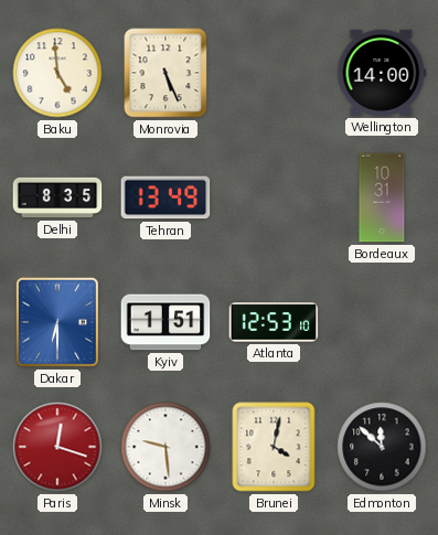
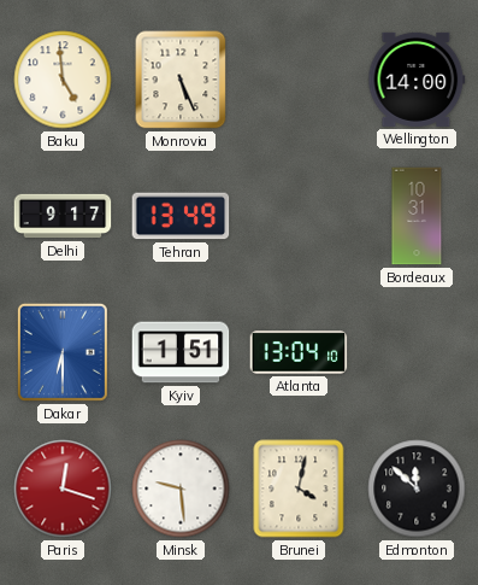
Delhi: 8:35 -> 9:17
Atlanta: 12:53 -> 13:04
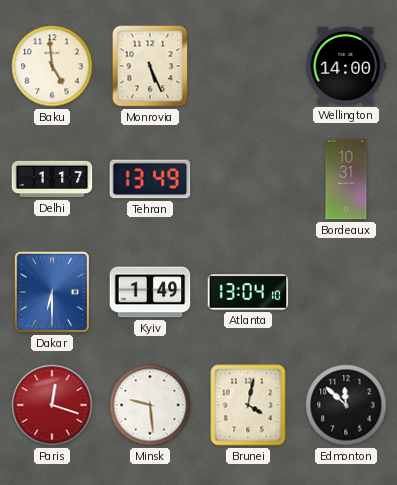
Delhi: 9:17 -> 1:17
Kyiv: 1:51 -> 1:49
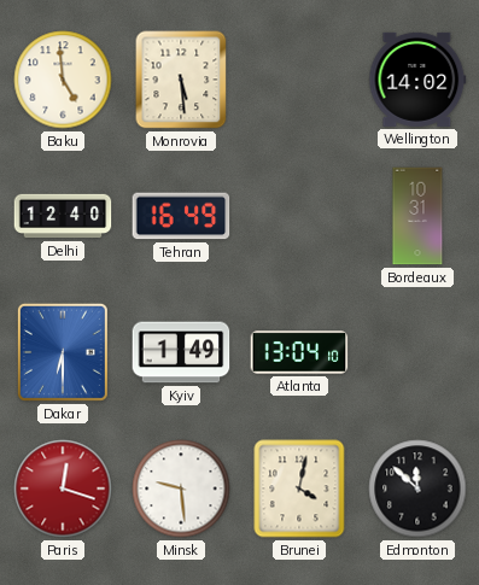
Monrovia: 5:26 -> 5:29
Wellington: 14:00 -> 14:02
Delhi: 1:17 -> 12:40
Tehran: 13:49 -> 16:49
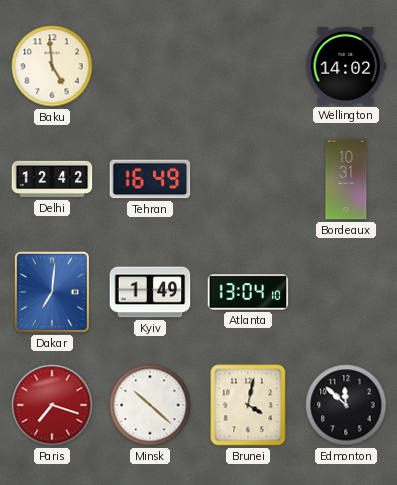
Monrovia: 5:29 -> none
Delhi: 12:40 -> 12:42
Dakar: 6:30 -> 7:01
Paris: 12:18 -> 7:18
Minsk: 9:29 -> 10:22
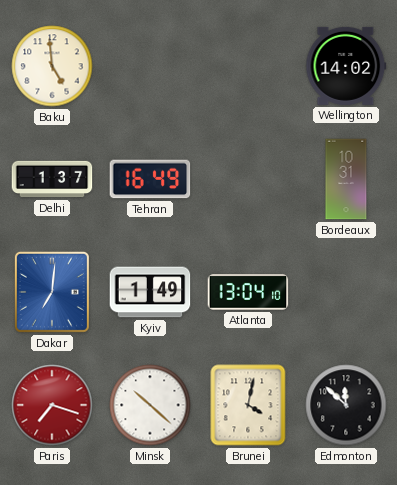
Delhi: 12:42 -> 1:37
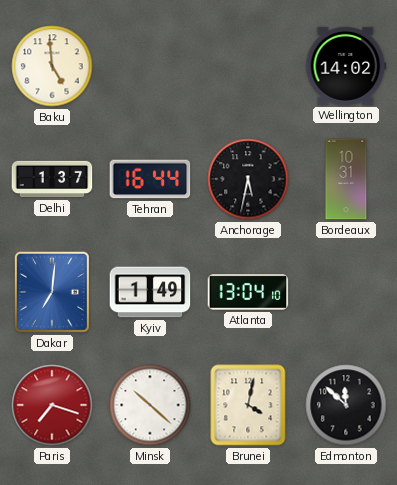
Tehran: 16:49 -> 16:44
Anchorage: none -> 5:32
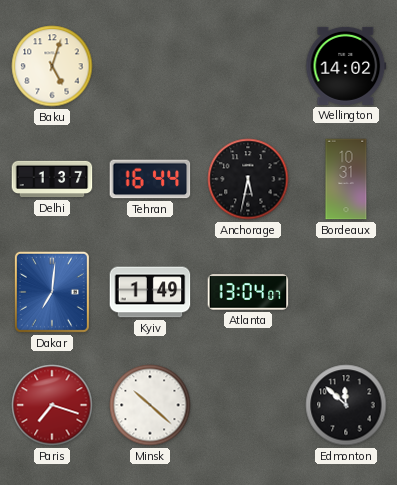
Baku: 4:59 -> 5:03
Atlanta: 13:04:10 -> 13:04:07
Brunei: 4:02 -> none
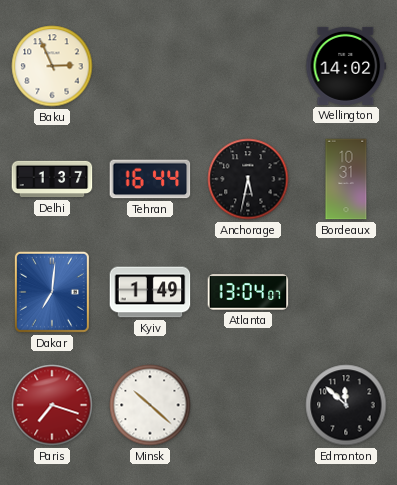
Baku: 5:03 -> 2:56
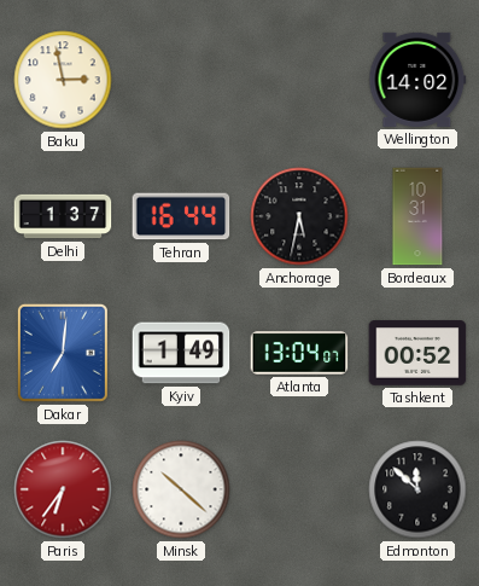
Baku: 2:56 -> 2:58
Tashkent: none -> 00:52
Paris: 7:18 -> 6:36
